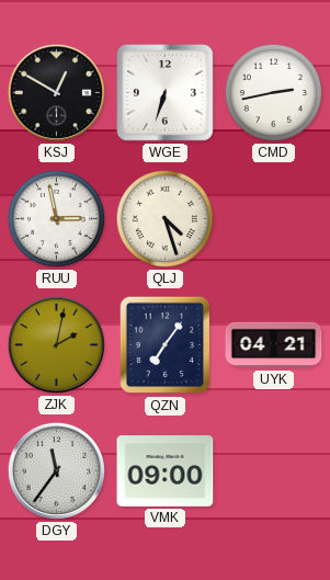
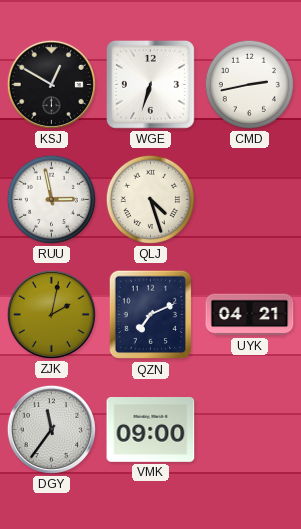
QZN: 7:06 -> 7:11
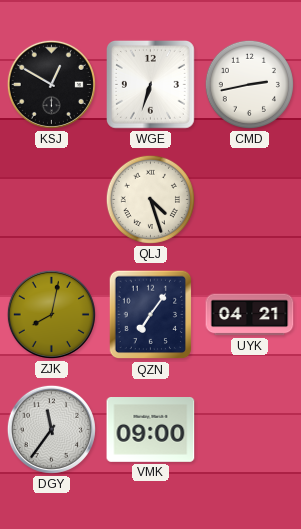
RUU: 2:58 -> none
ZJK: 2:02 -> 8:02
QZN: 7:11 -> 7:06
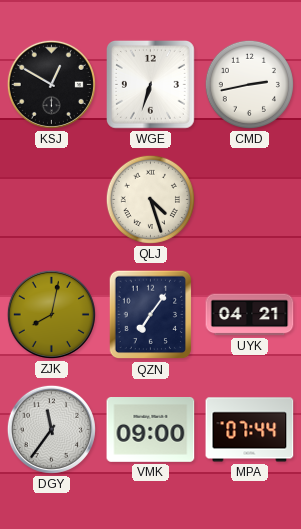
MPA: none -> 07:44
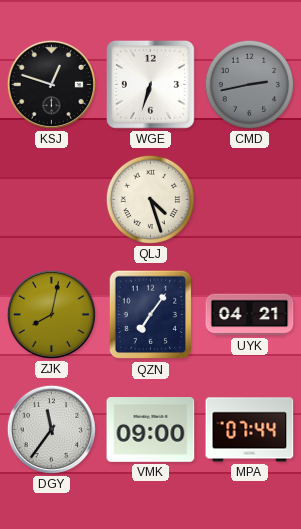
KSJ: 12:50 -> 12:48
CMD dial: white -> grey
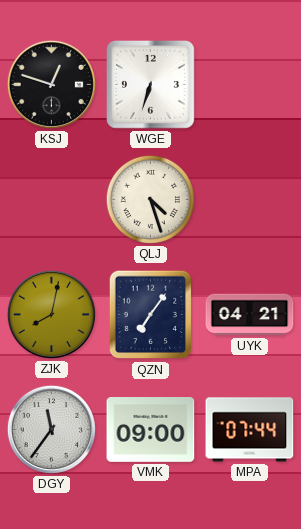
CMD: 2:43 -> none
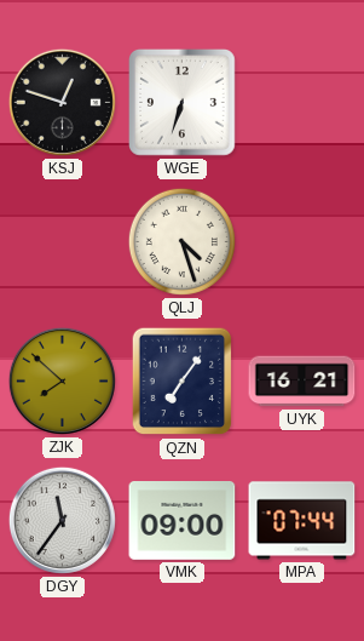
ZJK: 8:02 -> 7:52
UYK: 04:21 -> 16:21
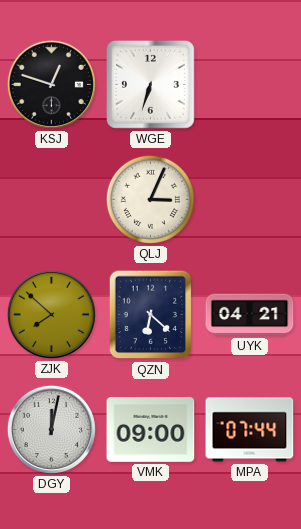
QLJ: 4:27 -> 3:04
QZN: 7:06 -> 6:22
UYK: 16:21 -> 04:21
DGY: 11:36 -> 12:02
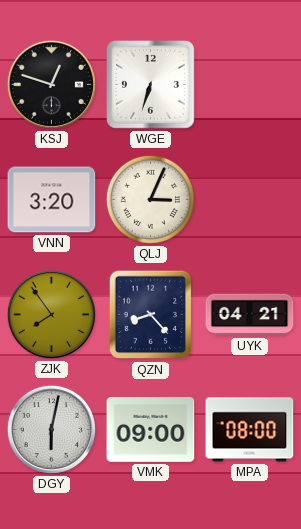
VNN: none -> 3:20
ZJK: 7:52 -> 7:54
QZN: 6:22 -> 8:23
DGY: 12:02 -> 6:02
MPA: 07:44 -> 08:00
